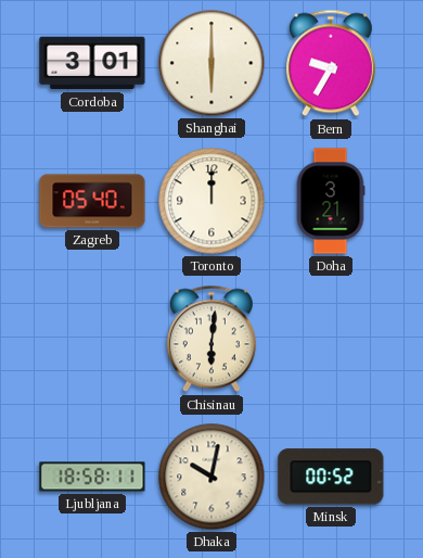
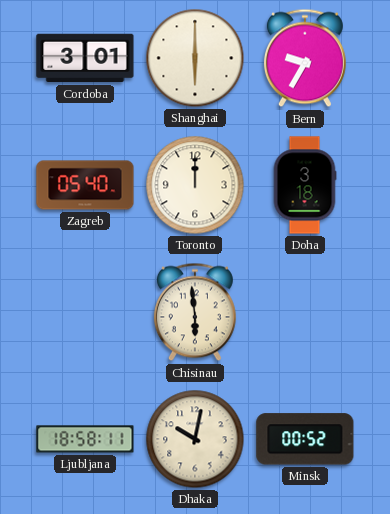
Doha: 3:21 -> 3:18
Chisinau: 6:01 -> 5:59
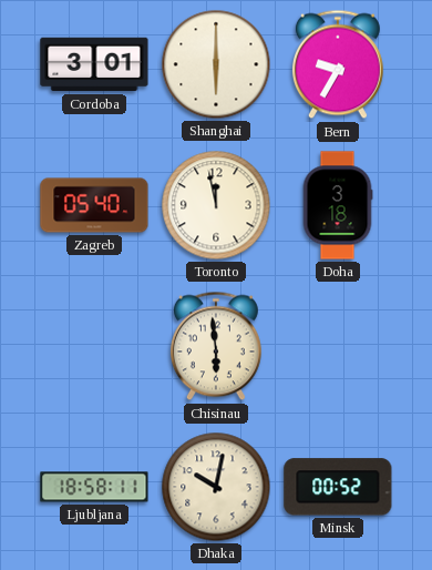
Toronto: 12:00 -> 11:58
